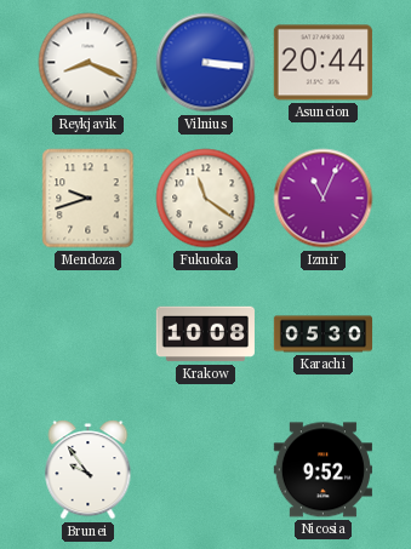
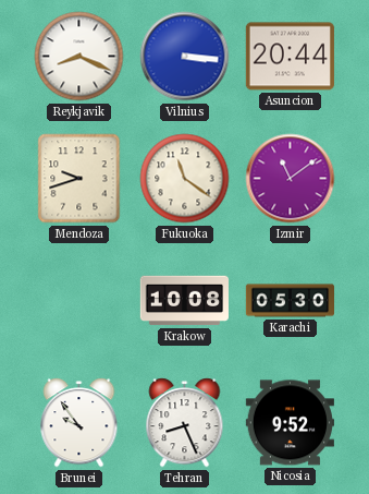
Izmir: 11:04 -> 11:09
Tehran: none -> 8:26
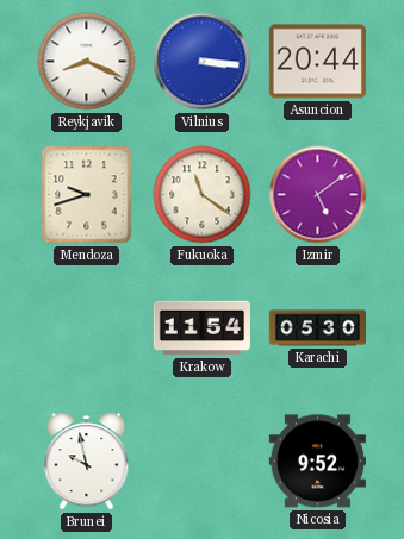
Izmir: 11:09 -> 5:09
Krakow: 10:08 -> 11:54
Brunei: 9:54 -> 9:58
Tehran: 8:26 -> none
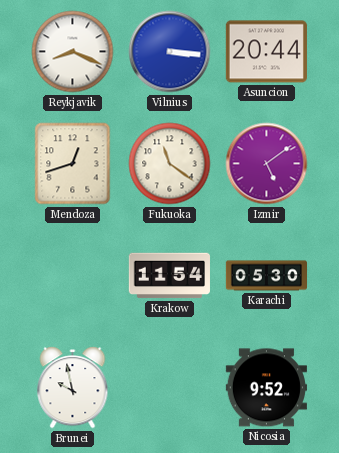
Mendoza: 9:42 -> 12:42
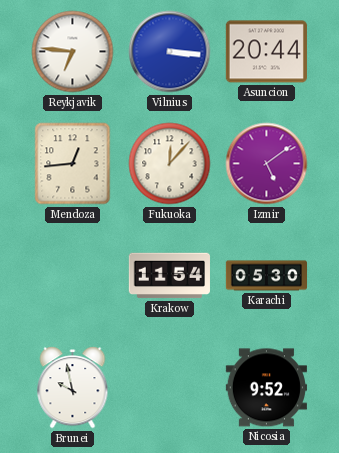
Reykjavik: 8:19 -> 6:46
Mendoza: 12:42 -> 12:44
Fukuoka: 11:21 -> 12:07
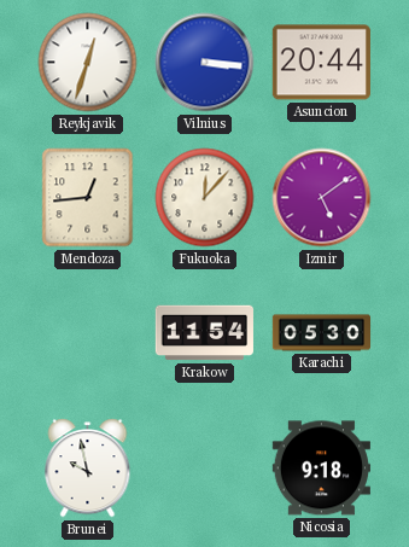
Reykjavik: 6:46 -> 12:33
Nicosia: 9:52 -> 9:18
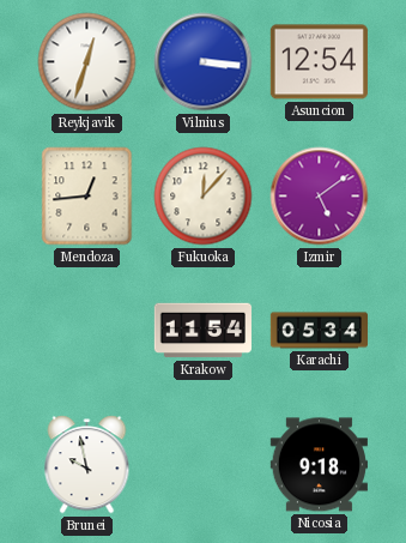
Asuncion: 20:44 -> 12:54
Karachi: 05:30 -> 05:34
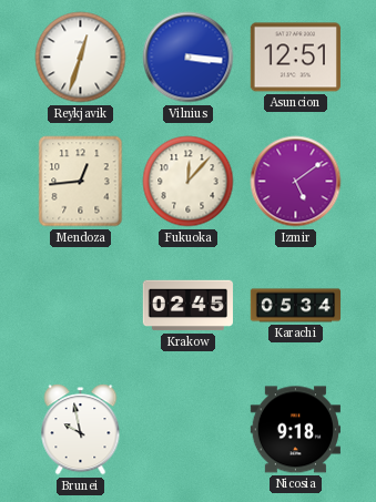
Asuncion: 12:54 -> 12:51
Krakow: 11:54 -> 02:45
